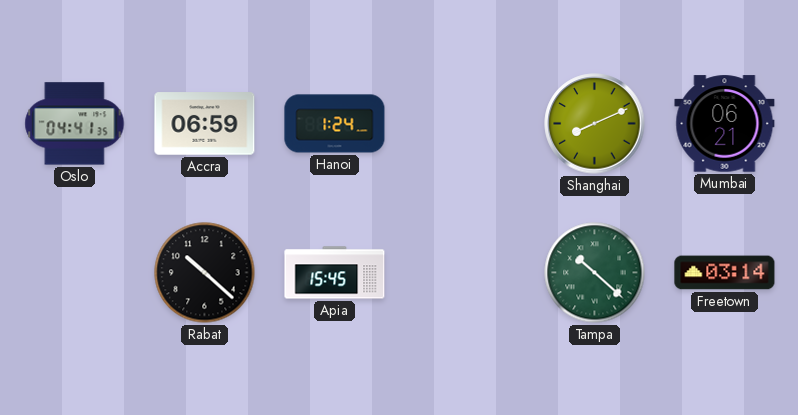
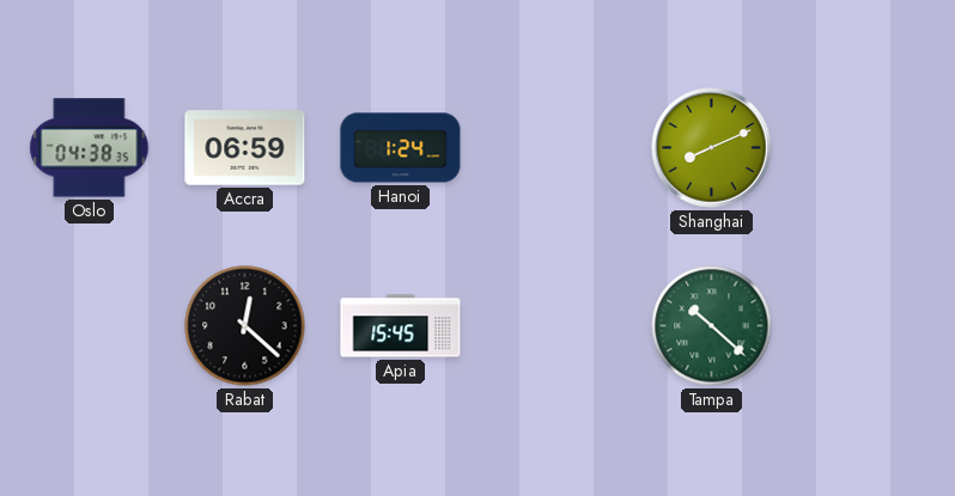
Oslo: 04:41 -> 04:38
Mumbai: 06:21 -> none
Rabat: 10:22 -> 12:22
Freetown: 03:14 -> none
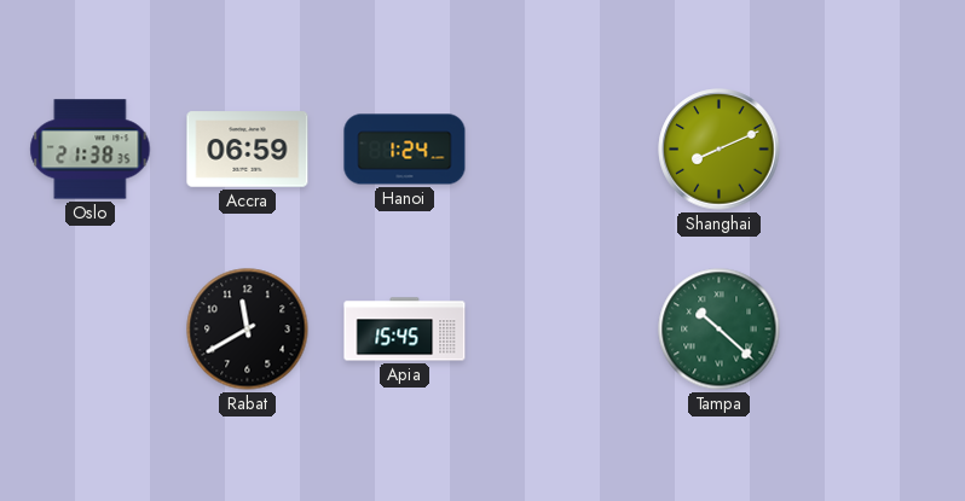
Oslo: 04:38 -> 21:38
Rabat: 12:22 -> 11:40
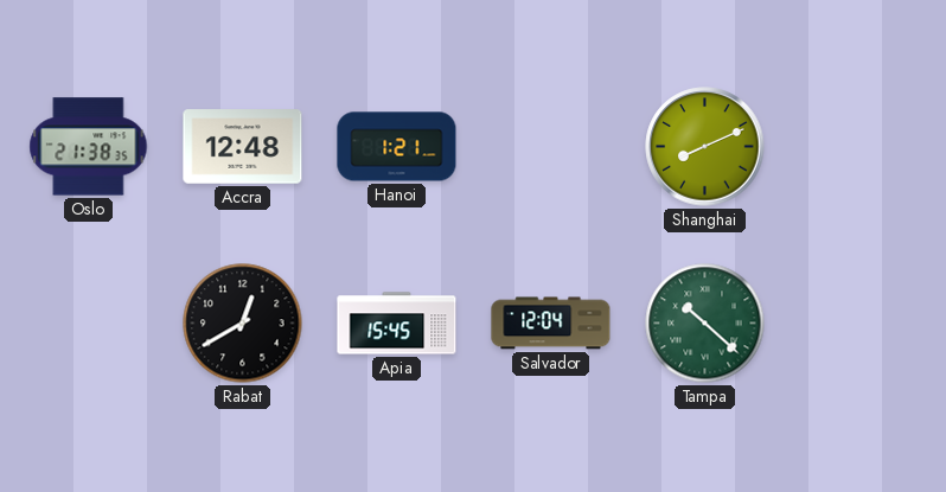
Accra: 06:59 -> 12:48
Hanoi: 1:24 -> 1:21
Rabat: 11:40 -> 12:40
Salvador: none -> 12:04
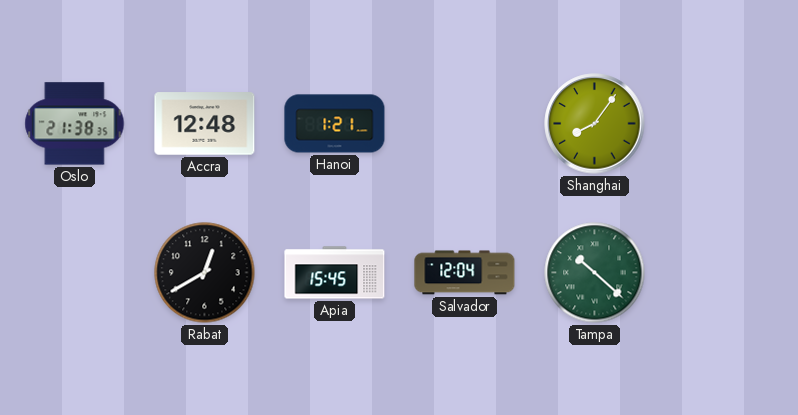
Shanghai: 8:11 -> 8:06
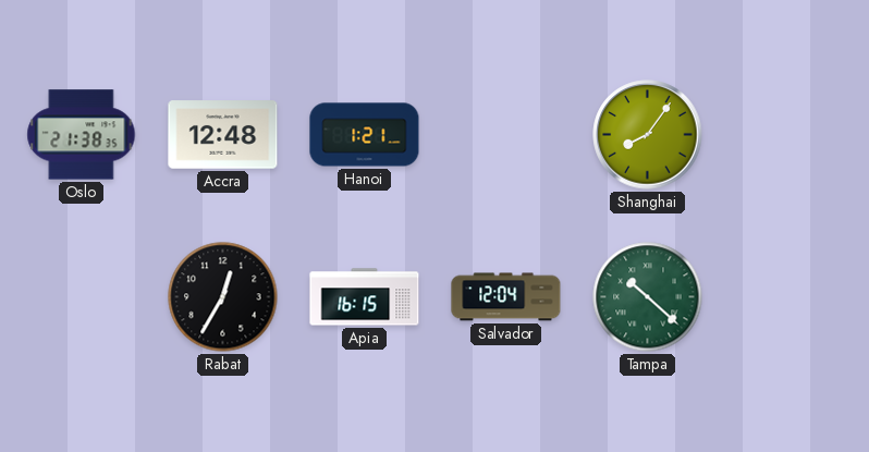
Rabat: 12:40 -> 12:35
Apia: 15:45 -> 16:15
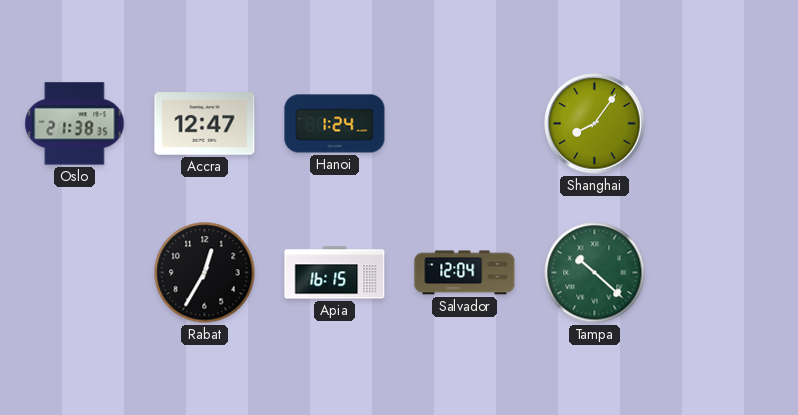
Accra: 12:48 -> 12:47
Hanoi: 1:21 -> 1:24
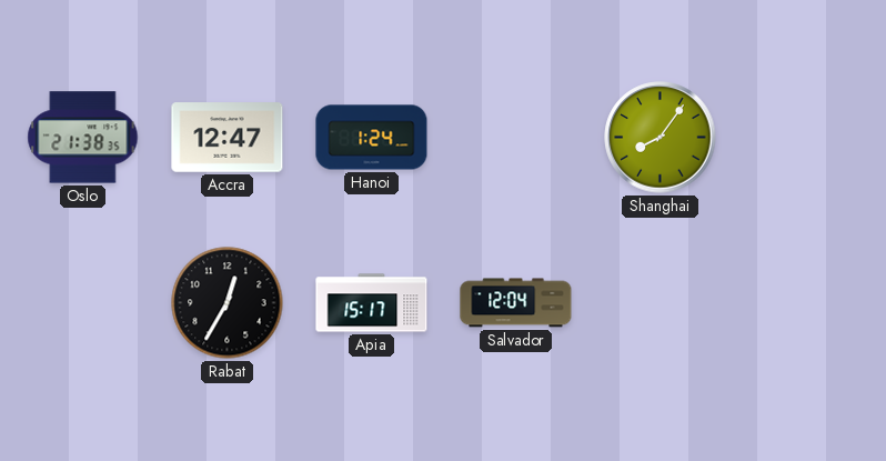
Apia: 16:15 -> 15:17
Tampa: 10:22 -> none
